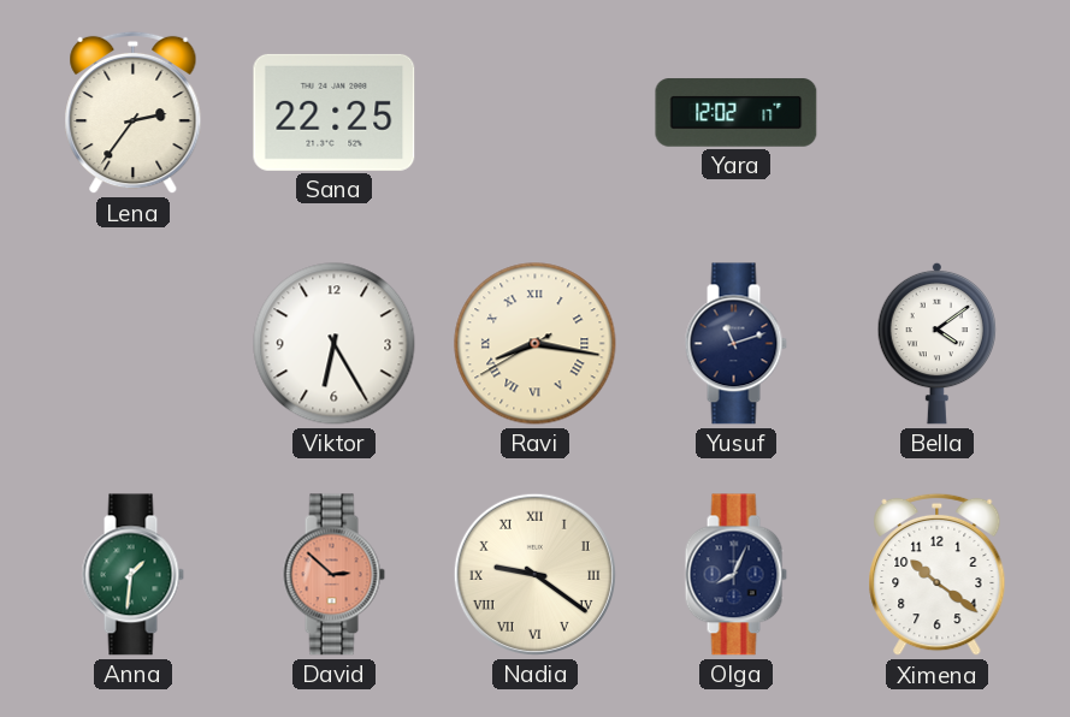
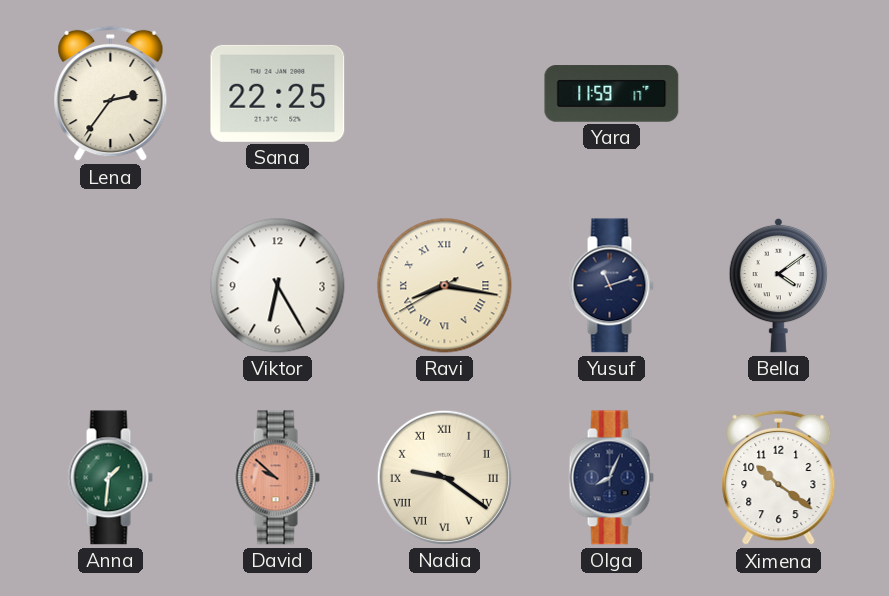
Yara: 12:02 -> 11:59
David: 2:52 -> 9:52
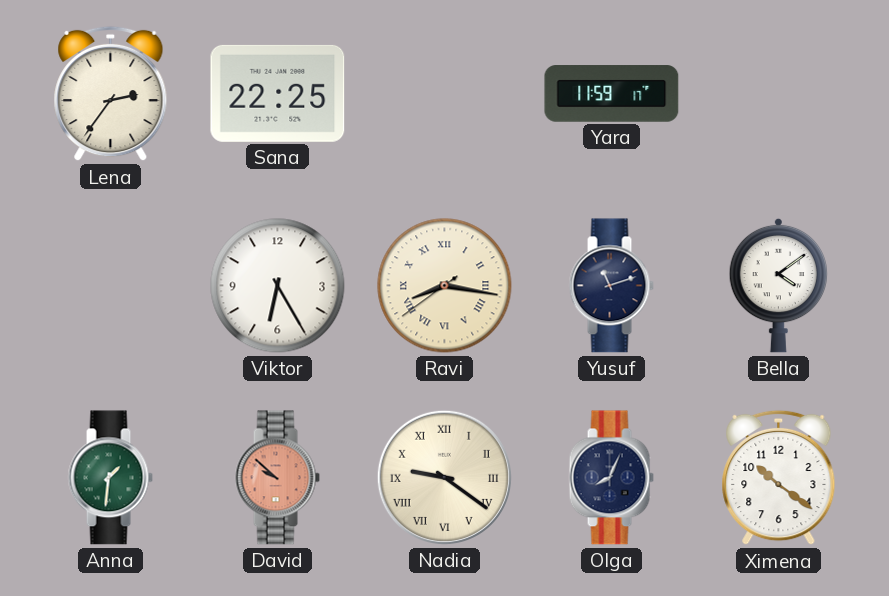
Ravi: 8:16:40 -> 8:16:39
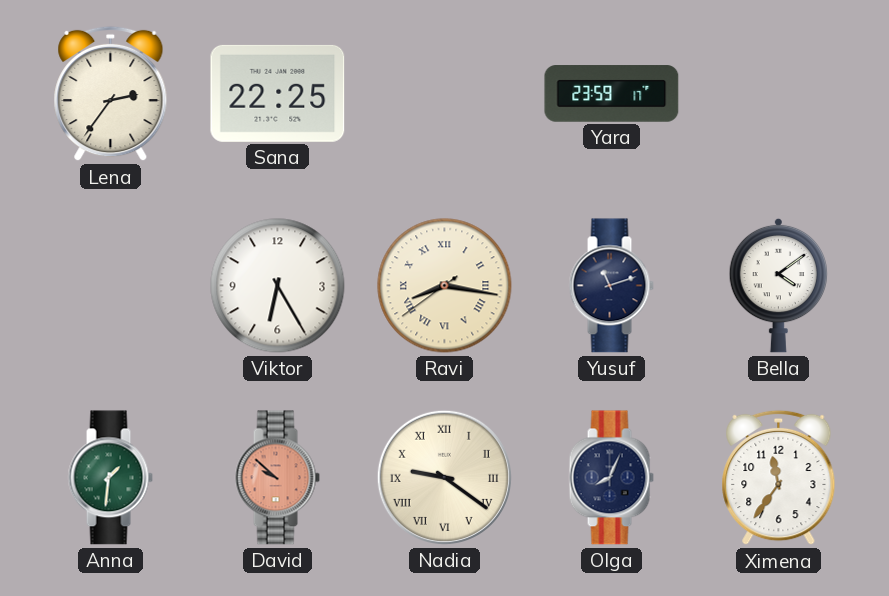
Yara: 11:59 -> 23:59
Ximena: 10:21 -> 11:36
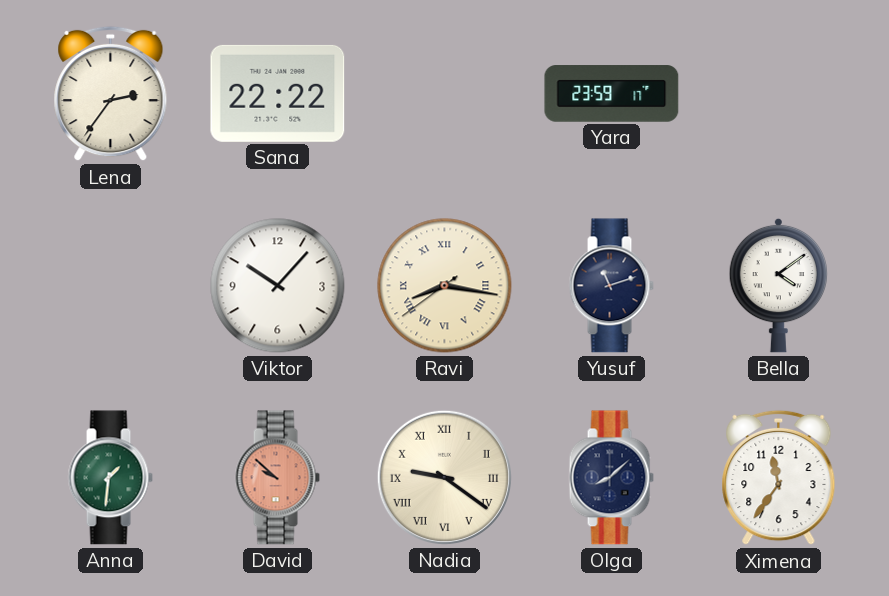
Sana: 22:25 -> 22:22
Viktor: 6:25 -> 10:07
Olga: 8:04 -> 8:08
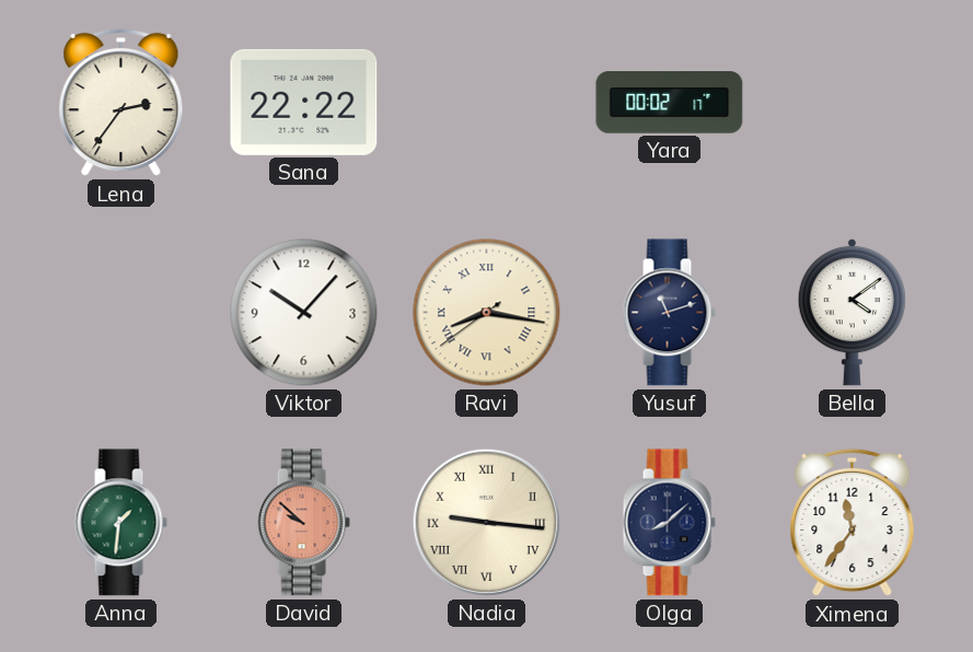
Yara: 23:59 -> 00:02
Nadia: 9:21 -> 9:16
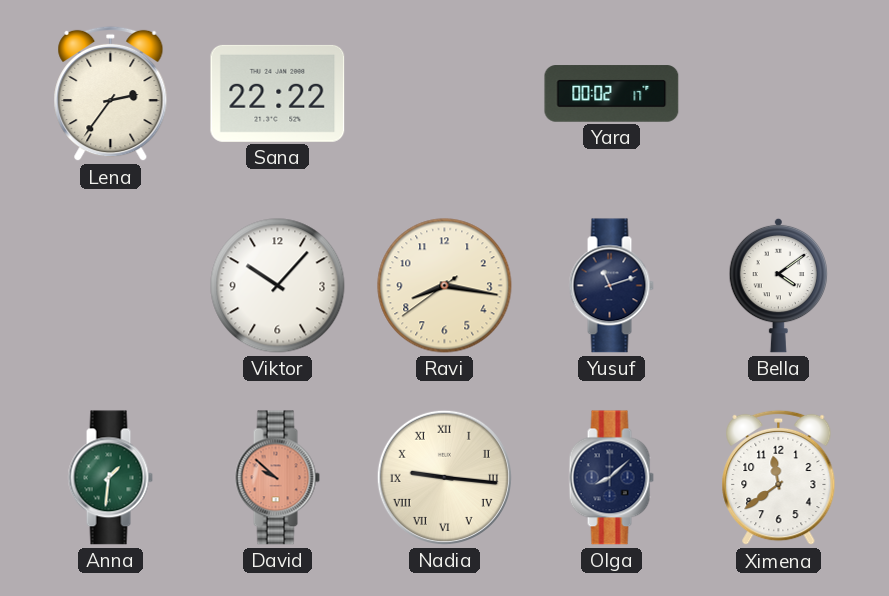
Ravi numerals: Roman -> Arabic
Ximena: 11:36 -> 11:39
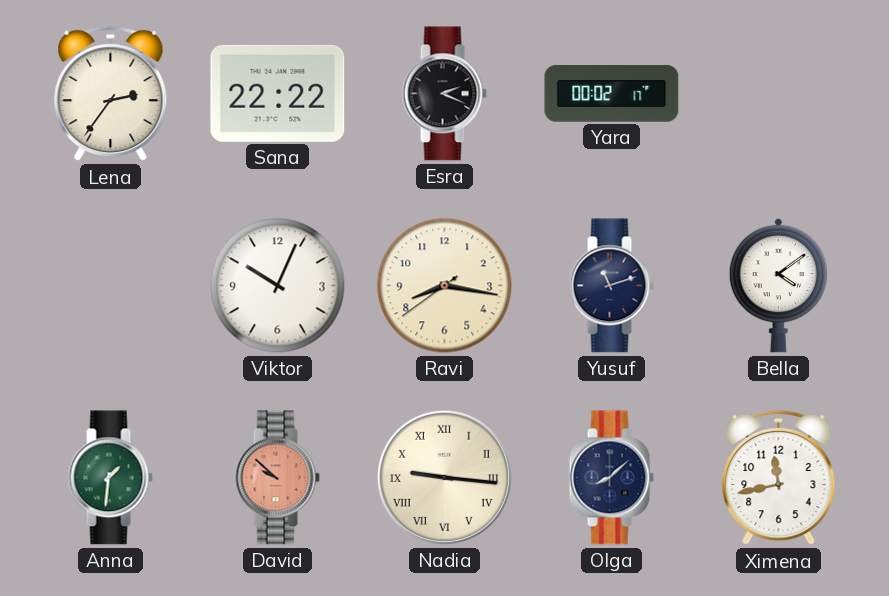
Esra: none -> 2:19
Viktor: 10:07 -> 10:04
Ximena: 11:39 -> 11:43
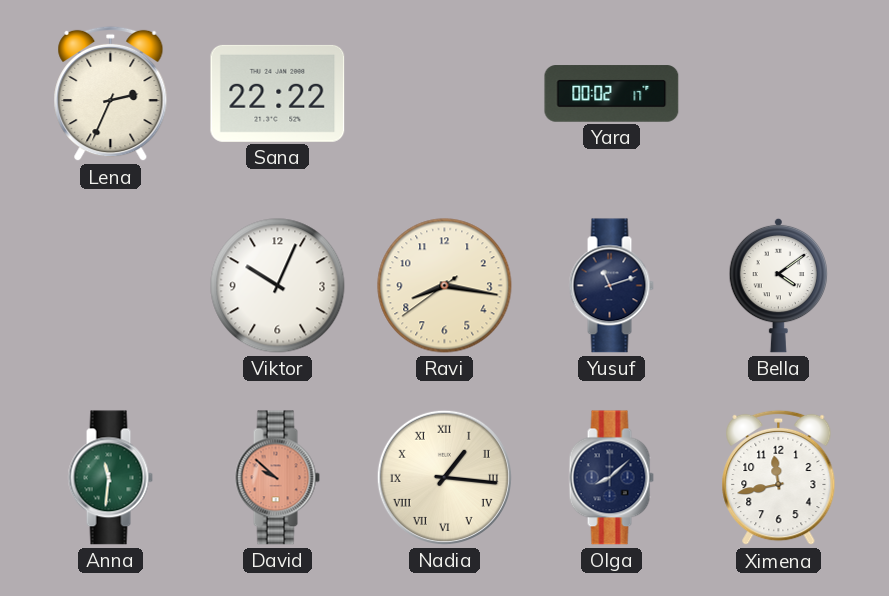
Lena: 2:36 -> 2:34
Esra: 2:19 -> none
Anna: 1:31 -> 11:31
Nadia: 9:16 -> 1:16
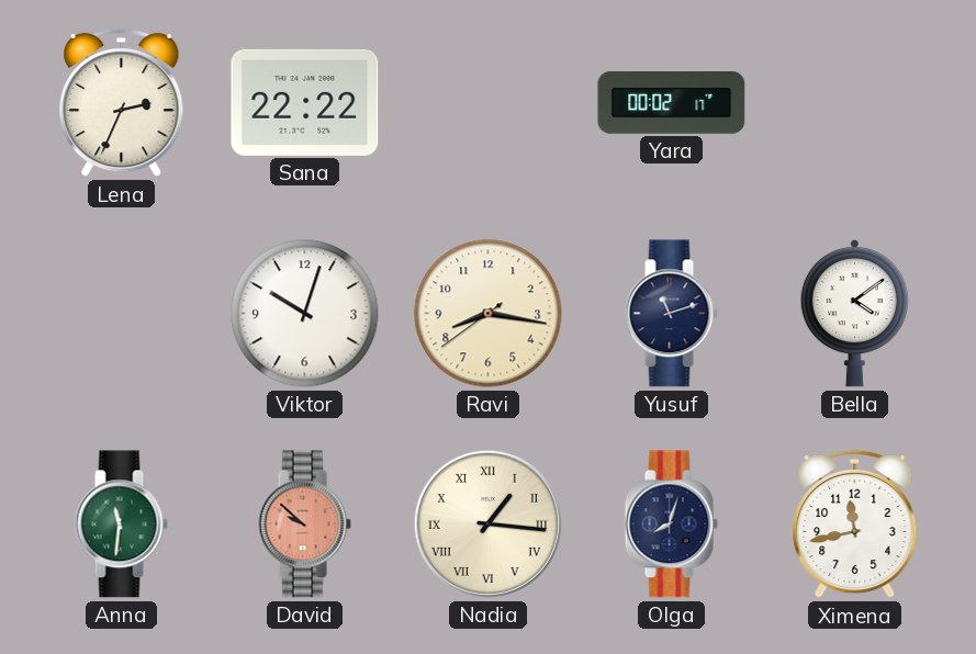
Viktor: 10:04 -> 10:03
Olga: 8:08 -> 8:03
